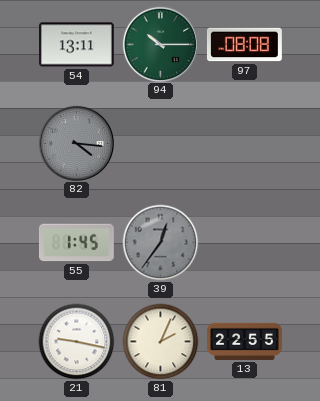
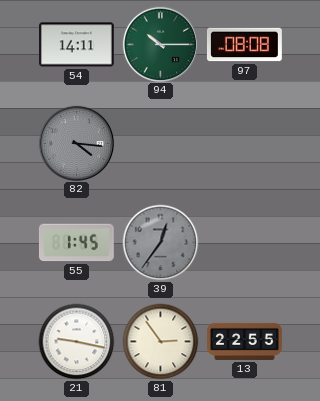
54: 13:11 -> 14:11
81: 2:04 -> 2:54
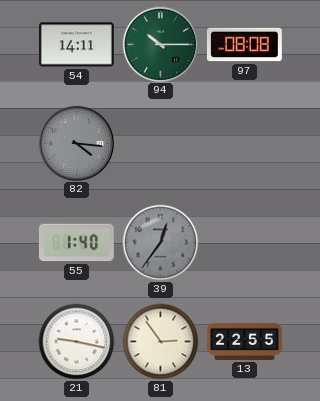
55: 1:45 -> 1:40
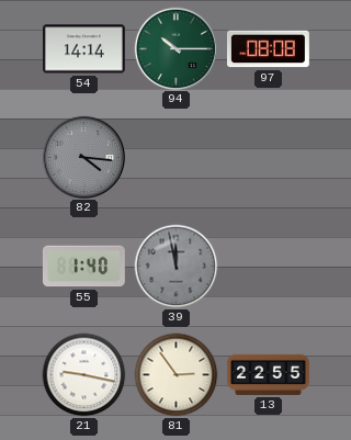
54: 14:11 -> 14:14
39: 12:36 -> 11:58
